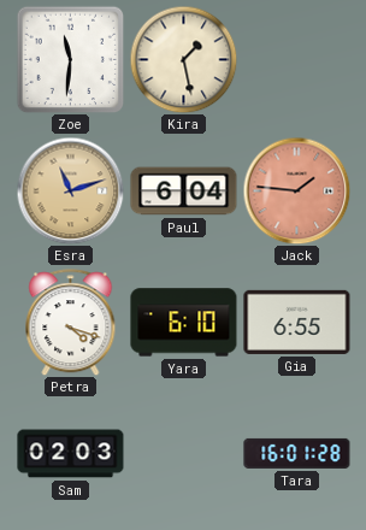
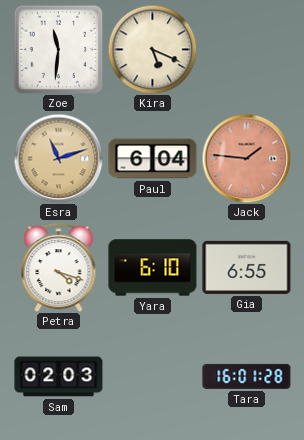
Kira: 1:28 -> 5:19
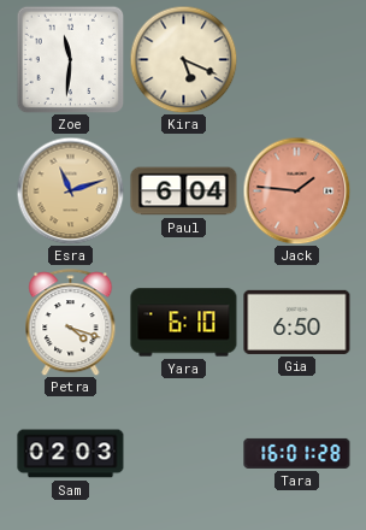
Gia: 6:55 -> 6:50
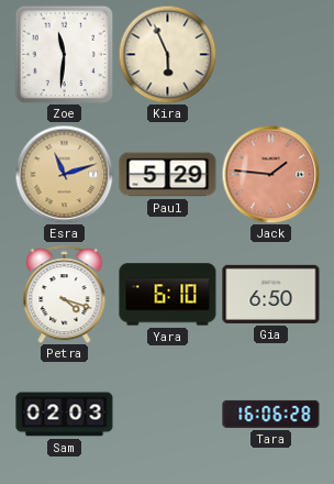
Kira: 5:19 -> 5:56
Paul: 6:04 -> 5:29
Tara: 16:01 -> 16:06
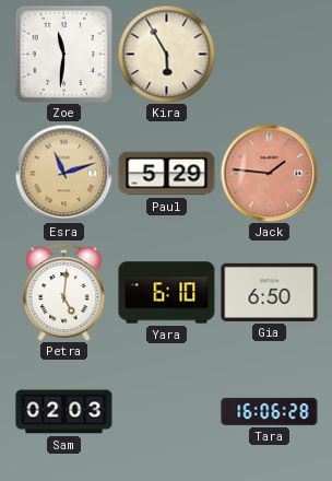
Kira: 5:56 -> 5:55
Petra: 4:18 -> 5:01
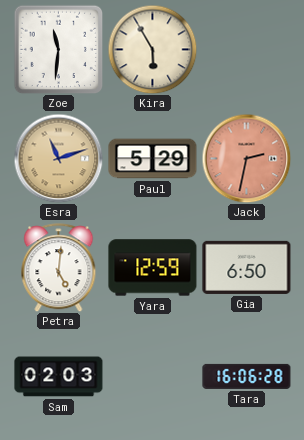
Jack: 1:46 -> 2:32
Yara: 6:10 -> 12:59
